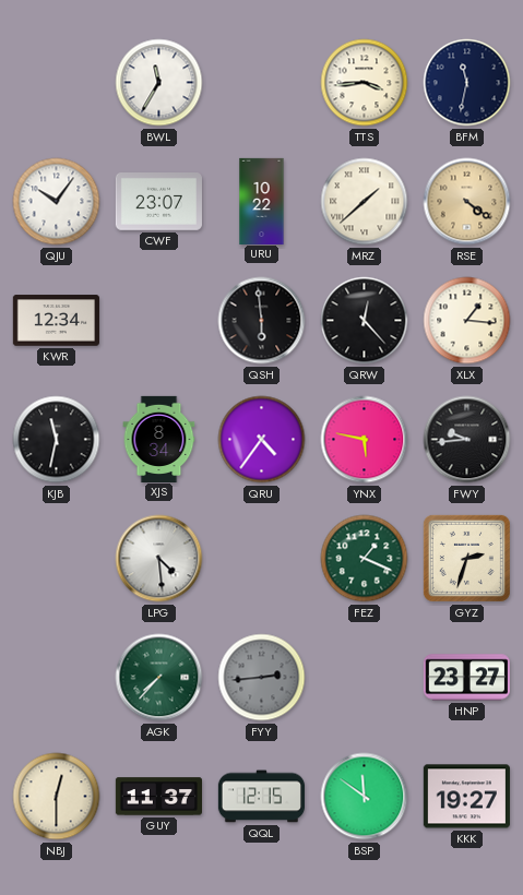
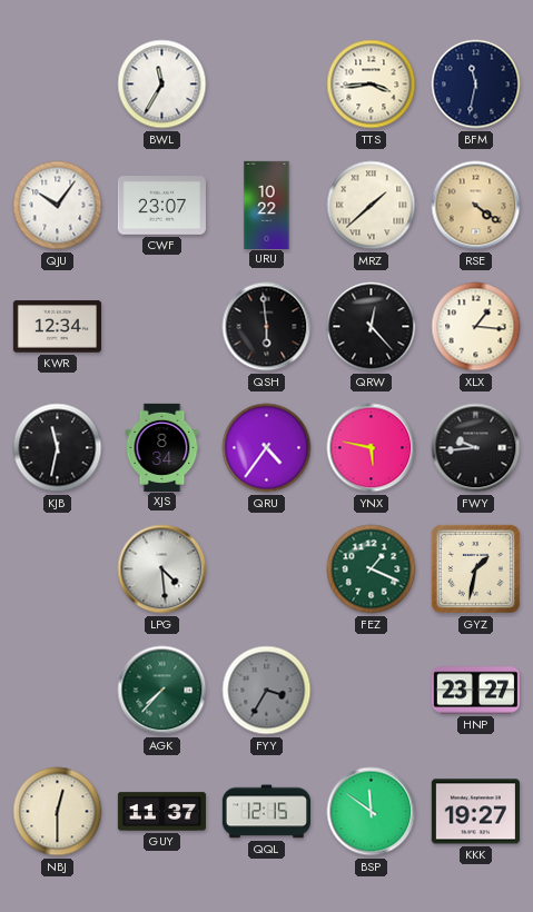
GYZ: 2:33 -> 1:32
FYY: 2:44 -> 3:35
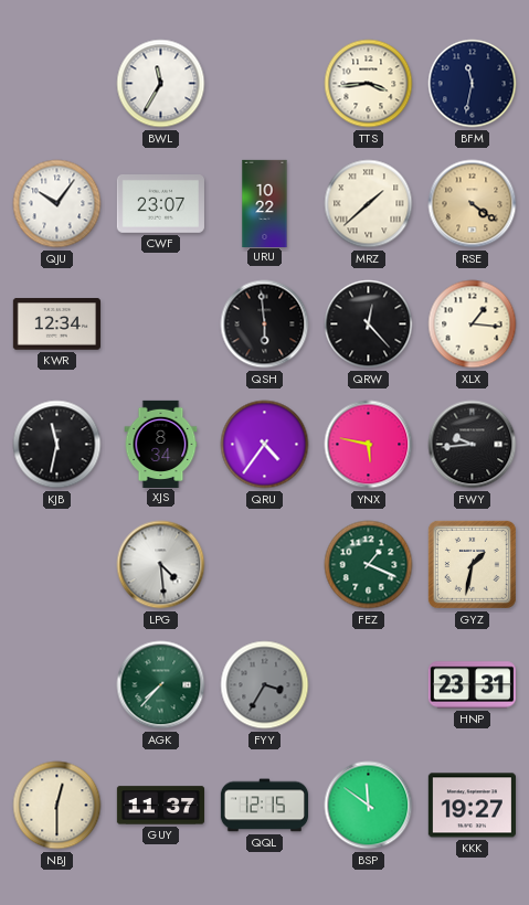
HNP: 23:27 -> 23:31
